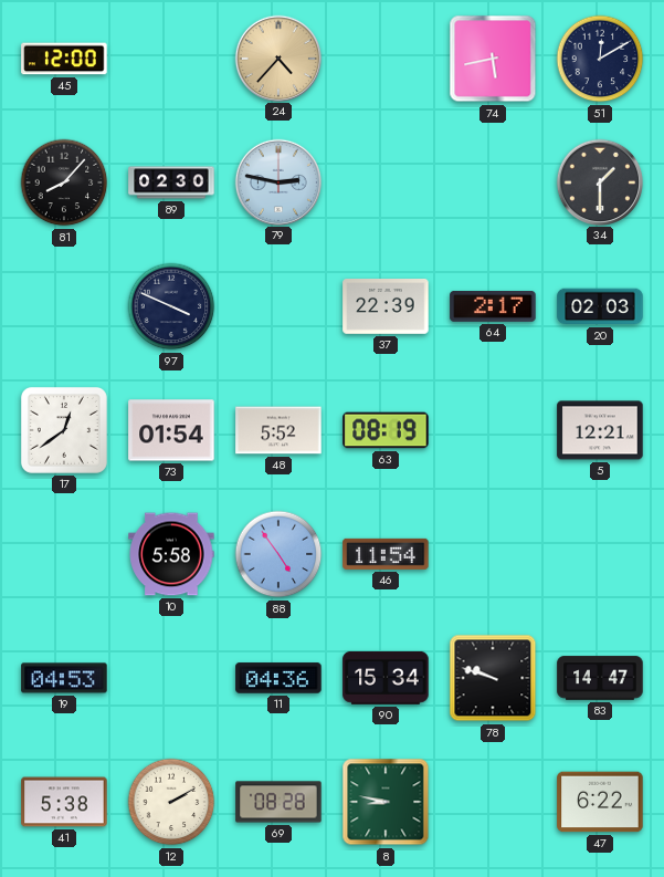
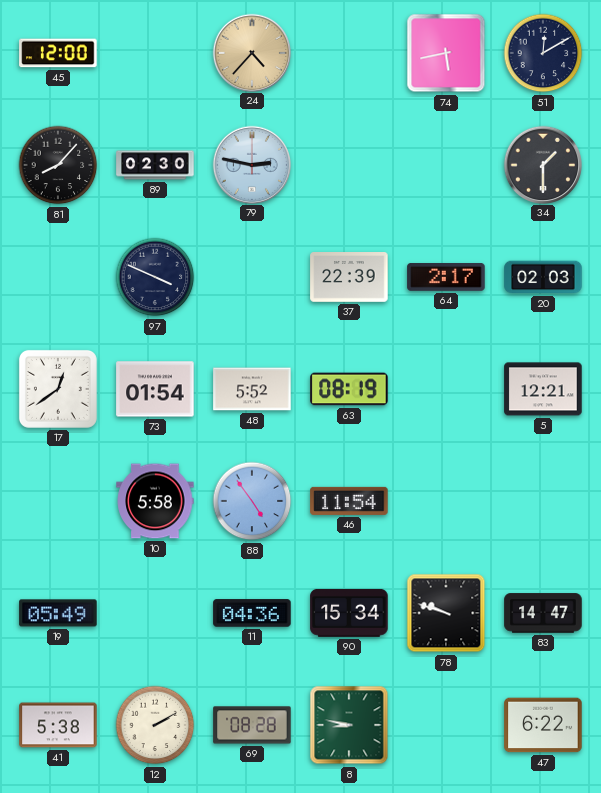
19: 04:53 -> 05:49
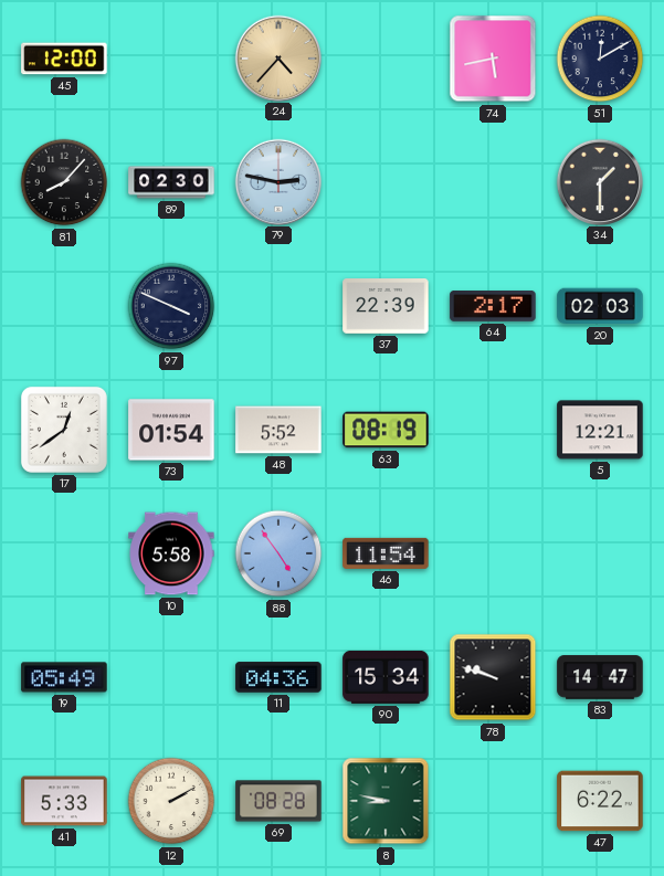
41: 5:38 -> 5:33
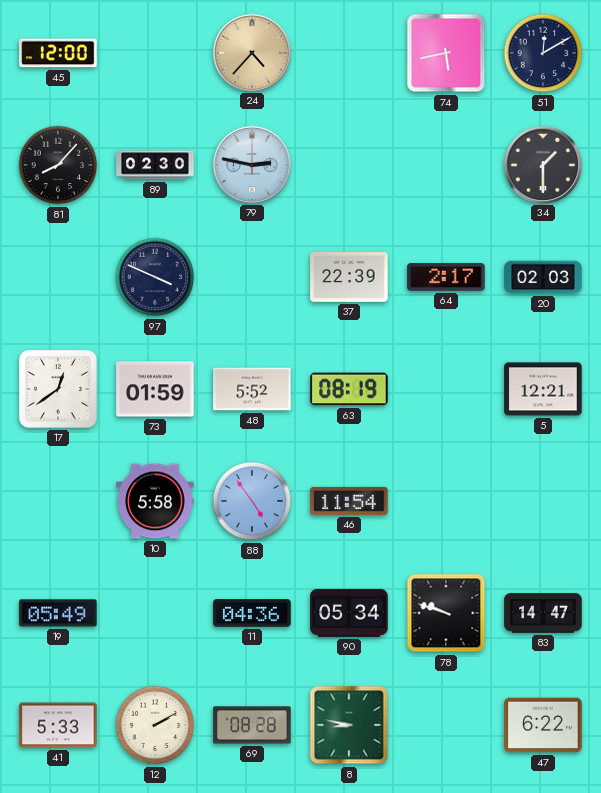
73: 01:54 -> 01:59
90: 15:34 -> 05:34
